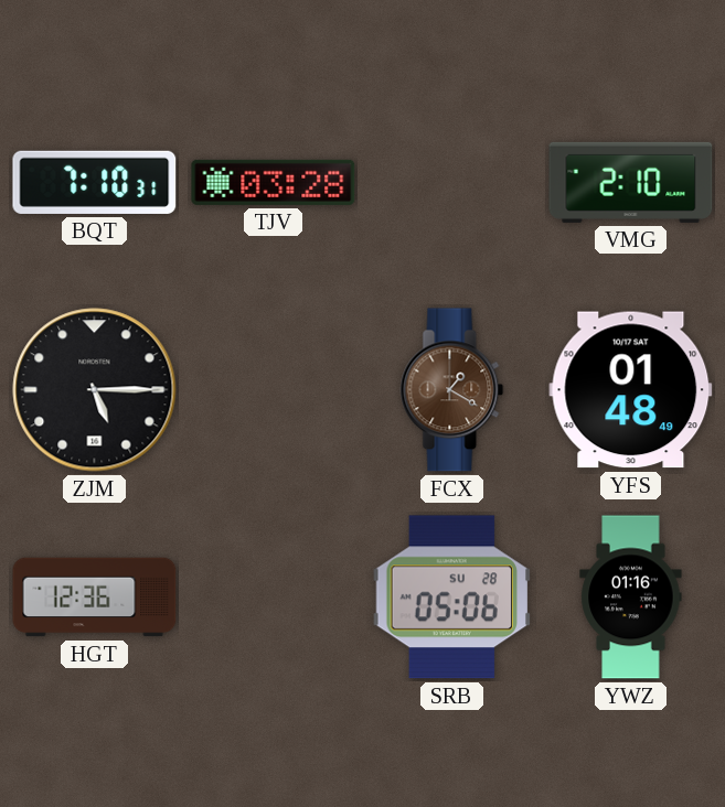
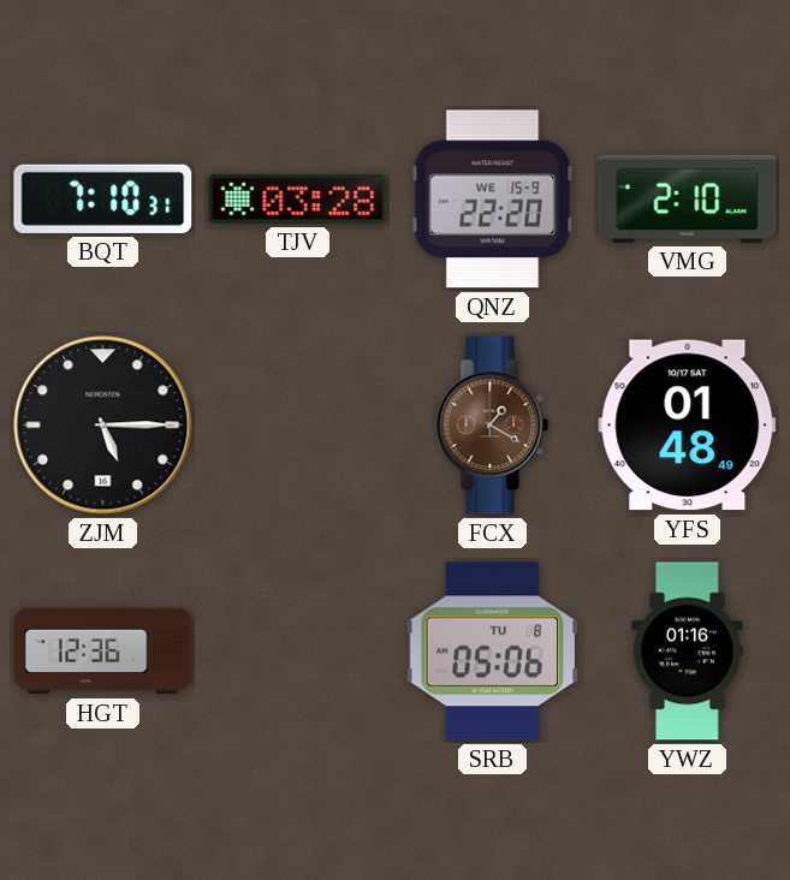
QNZ: none -> 22:20
SRB date: SU 28 -> TU 8
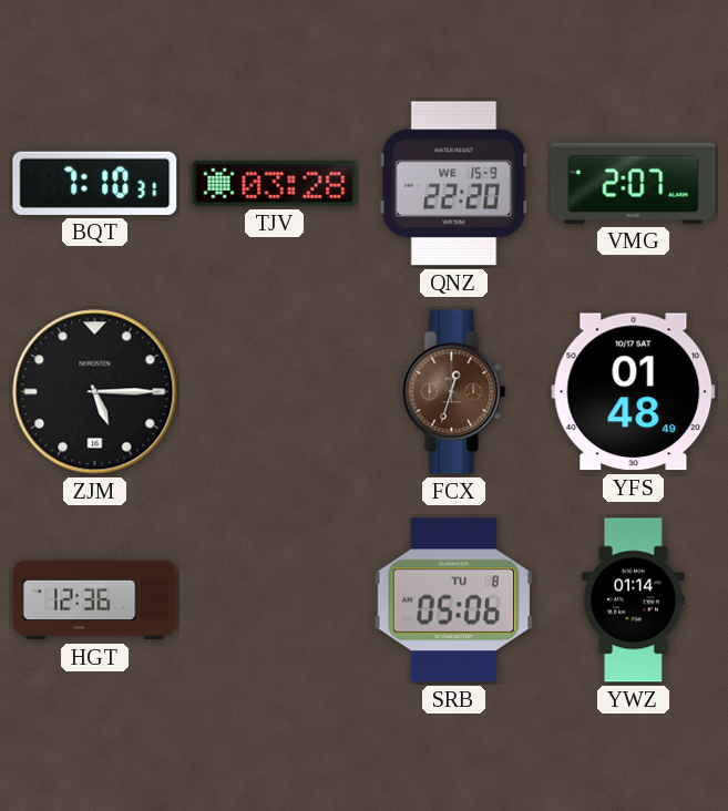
VMG: 2:10 -> 2:07
FCX: 1:20 -> 12:33
YWZ: 01:16 -> 01:14
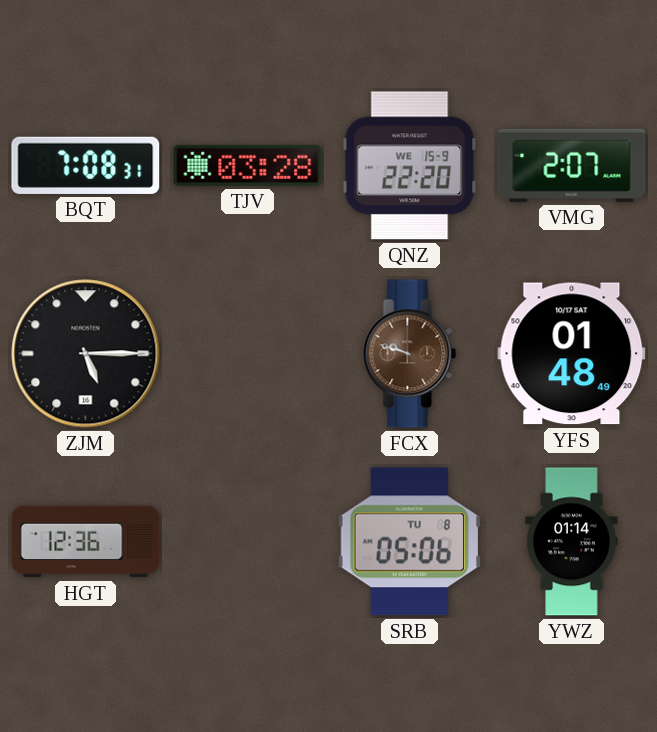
BQT: 7:10 -> 7:08
FCX: 12:33 -> 9:48
